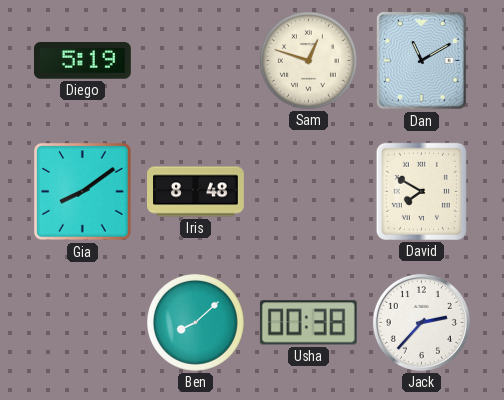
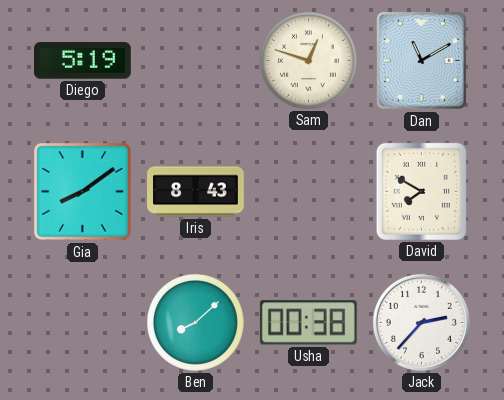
Iris: 8:48 -> 8:43
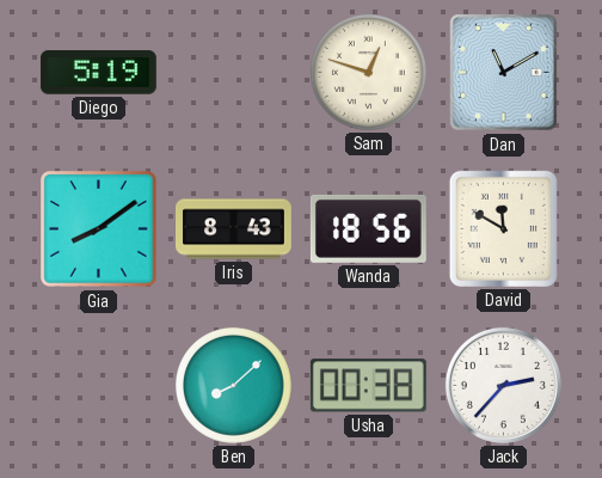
Wanda: none -> 18:56
David: 7:50 -> 11:50
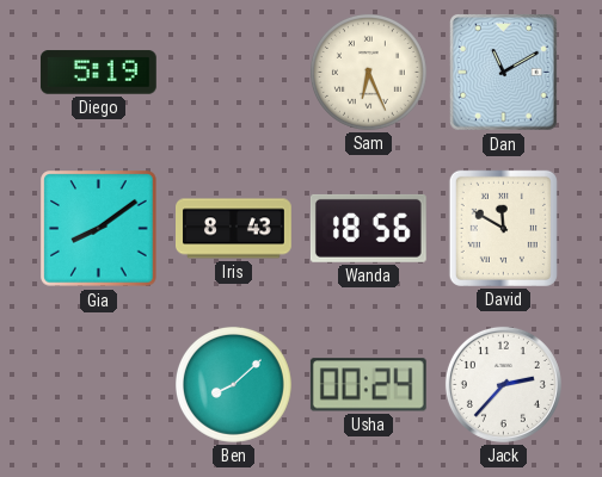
Sam: 12:48 -> 6:26
Usha: 00:38 -> 00:24
